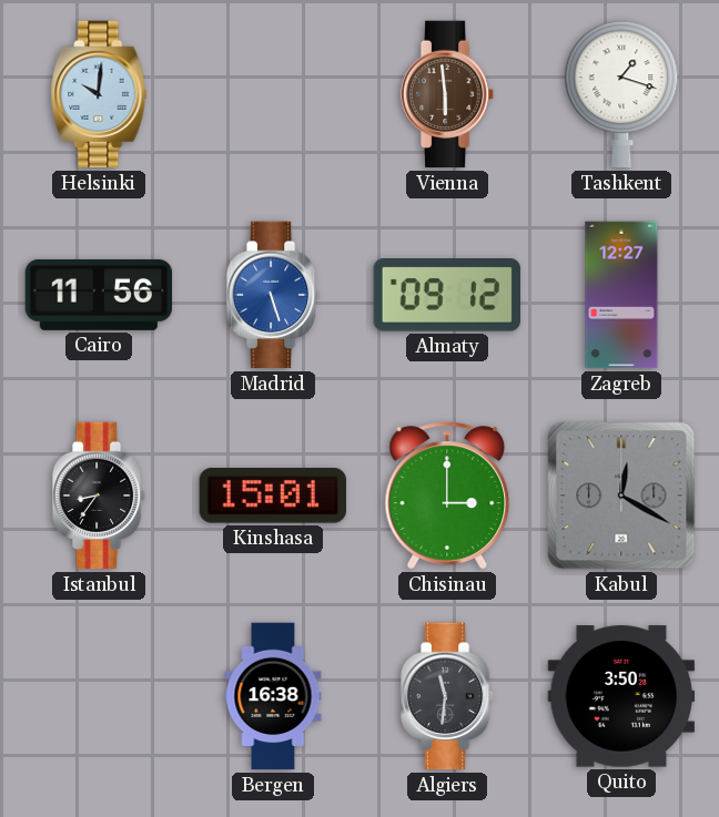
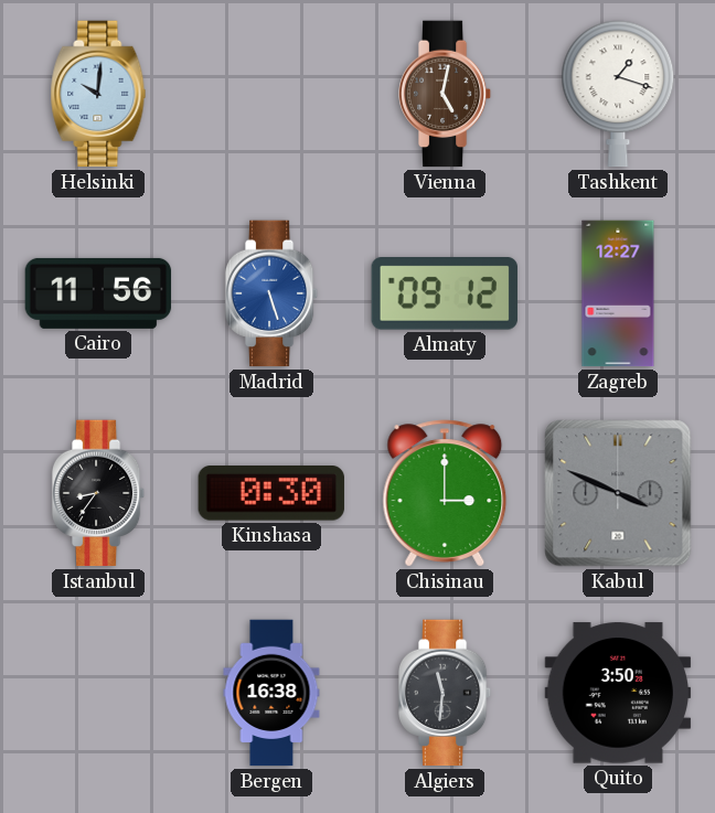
Vienna: 5:59 -> 5:02
Kinshasa: 15:01 -> 0:30
Kabul: 12:20 -> 3:49
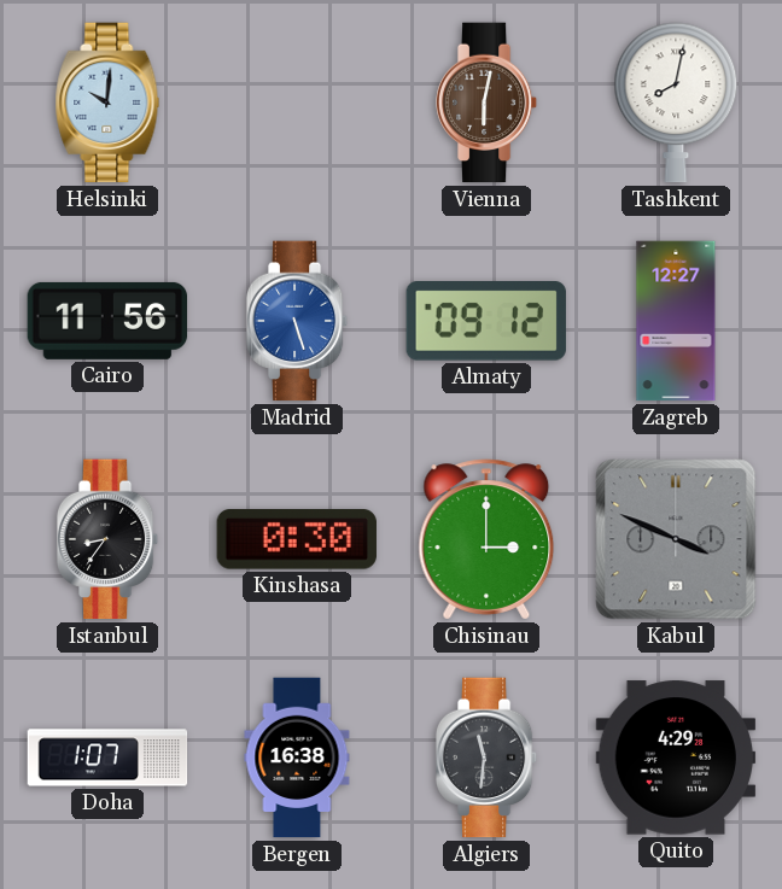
Vienna: 5:02 -> 6:02
Tashkent: 1:18 -> 8:02
Doha: none -> 1:07
Quito: 3:50 -> 4:29
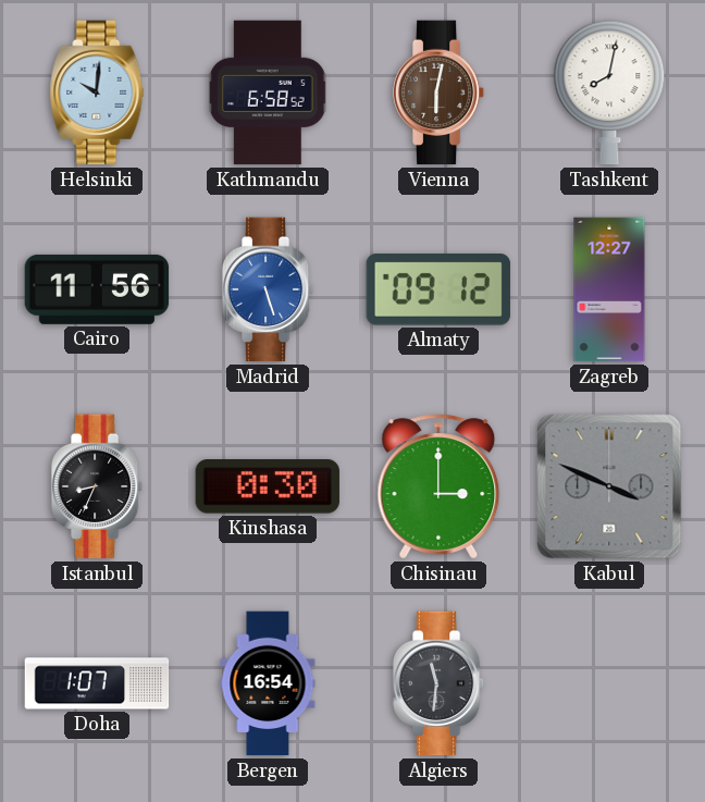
Kathmandu: none -> 6:58
Istanbul: 8:36 -> 8:34
Bergen: 16:38 -> 16:54
Quito: 4:29 -> none
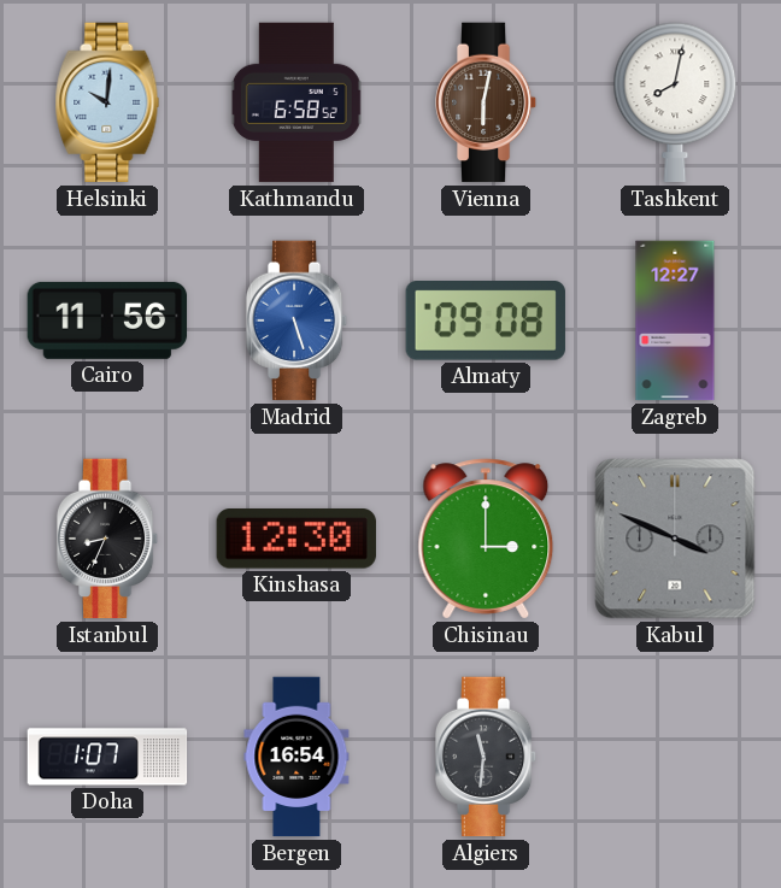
Almaty: 09:12 -> 09:08
Kinshasa: 0:30 -> 12:30
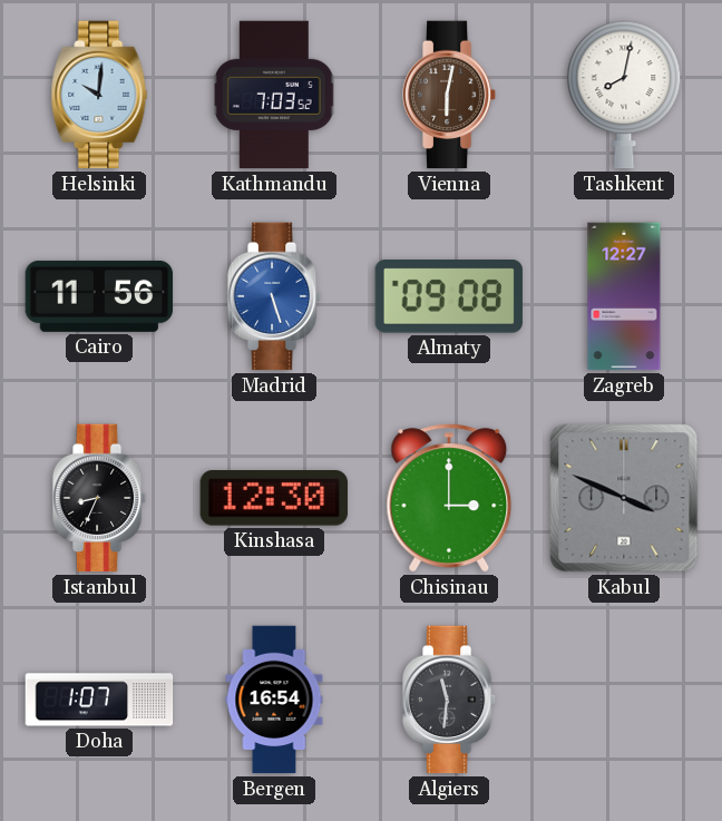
Kathmandu: 6:58 -> 7:03
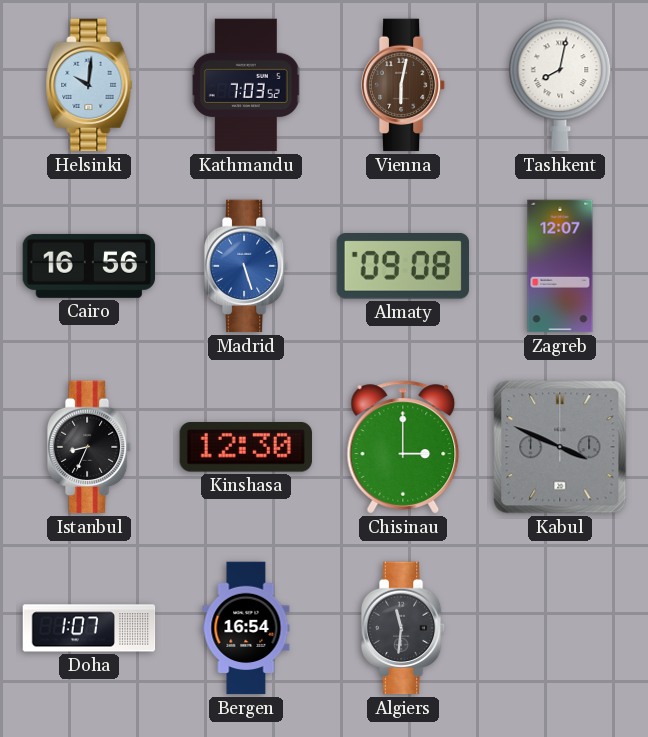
Cairo: 11:56 -> 16:56
Zagreb: 12:27 -> 12:07
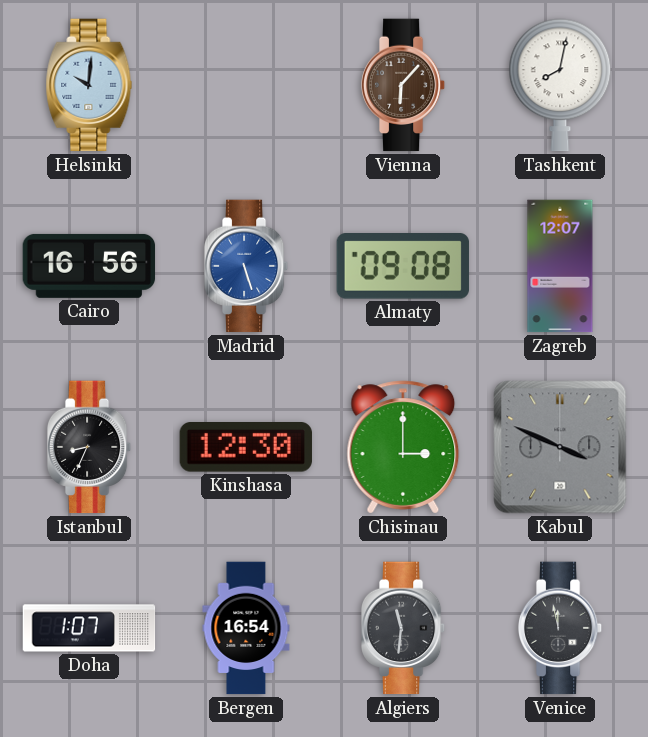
Kathmandu: 7:03 -> none
Vienna: 6:02 -> 6:07
Venice: none -> 11:58
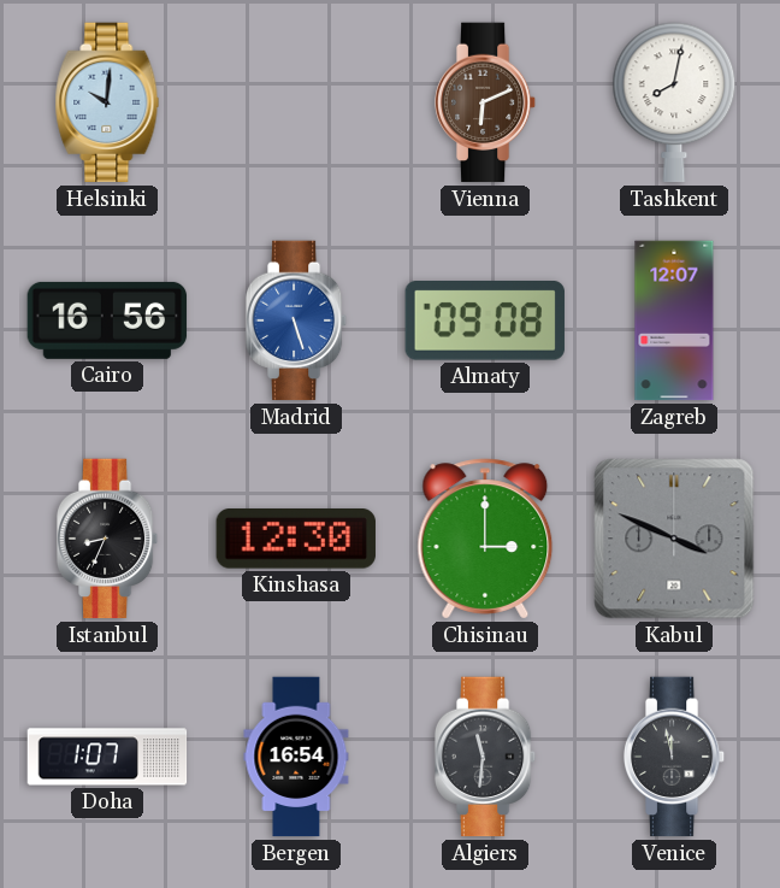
Vienna: 6:07 -> 6:11
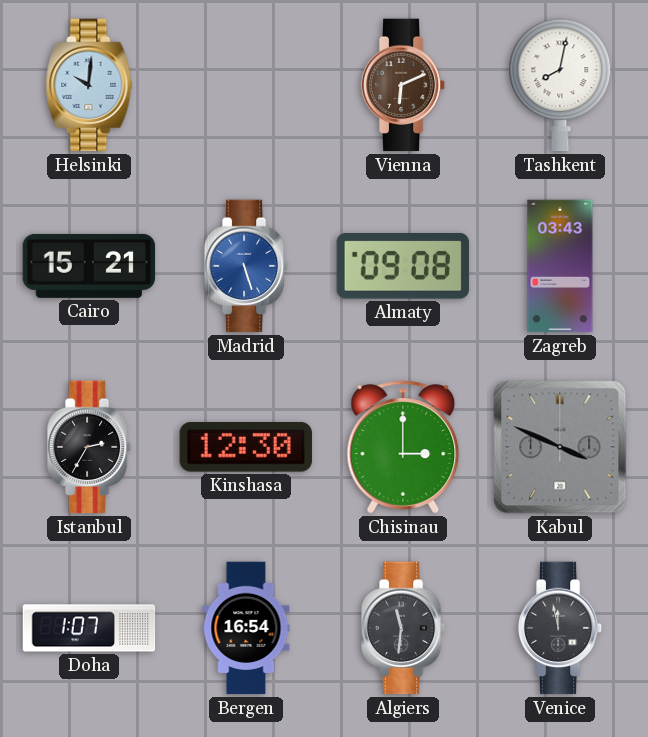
Cairo: 16:56 -> 15:21
Zagreb: 12:07 -> 03:43
Istanbul: 8:34 -> 2:35
